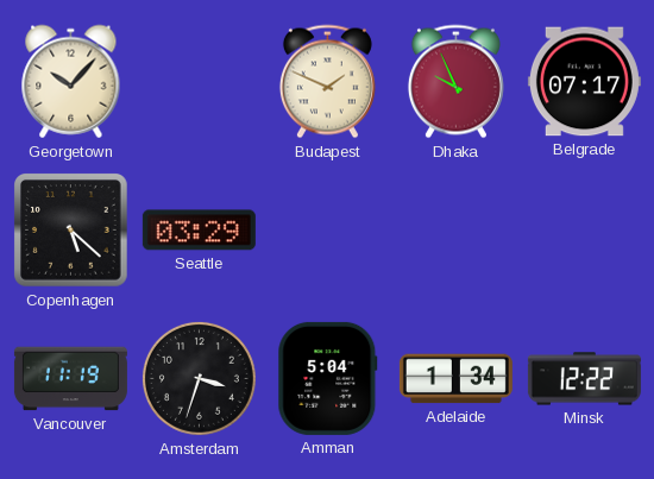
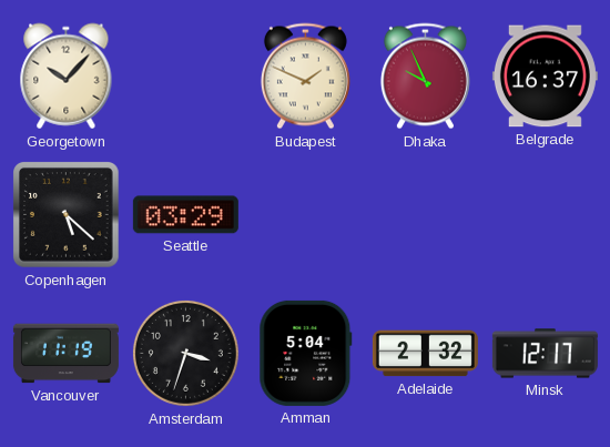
Belgrade: 07:17 -> 16:37
Adelaide: 1:34 -> 2:32
Minsk: 12:22 -> 12:17
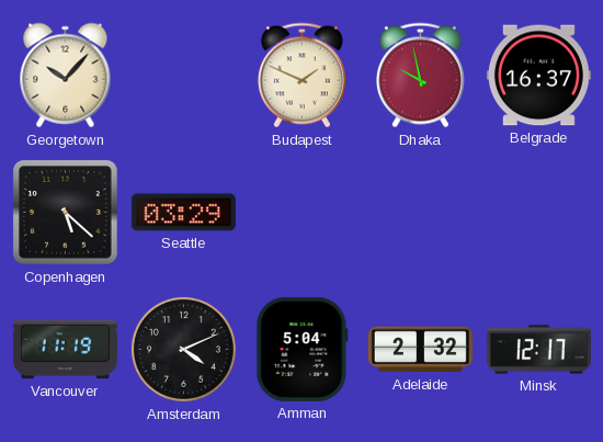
Dhaka: 9:56 -> 9:58
Amsterdam: 3:33 -> 4:11
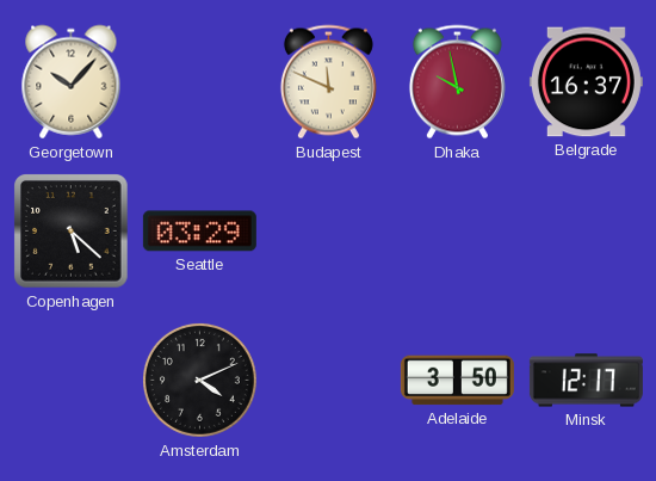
Budapest: 1:49 -> 11:49
Vancouver: 11:19 -> none
Amman: 5:04 -> none
Adelaide: 2:32 -> 3:50
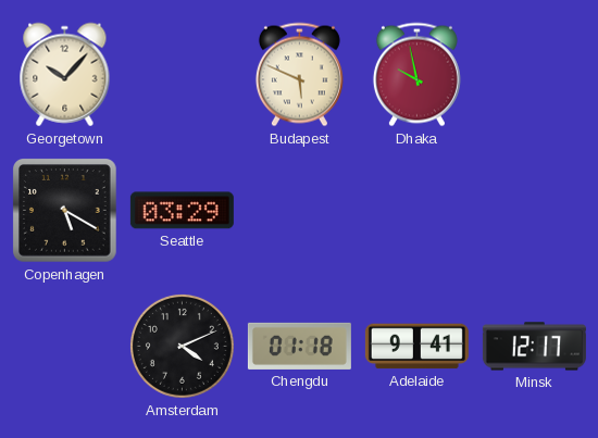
Budapest: 11:49 -> 5:49
Belgrade: 16:37 -> none
Copenhagen: 5:22 -> 5:20
Chengdu: none -> 01:18
Adelaide: 3:50 -> 9:41
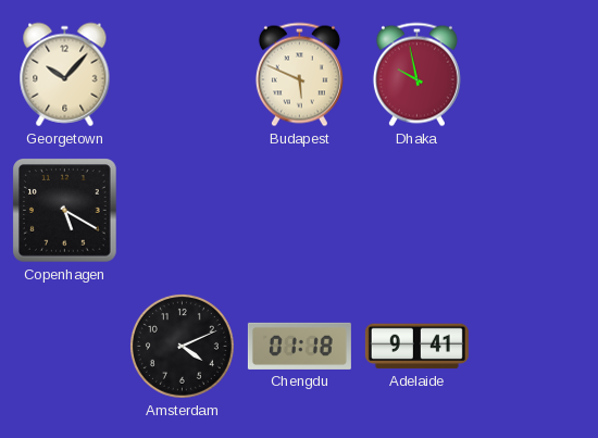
Seattle: 03:29 -> none
Minsk: 12:17 -> none
